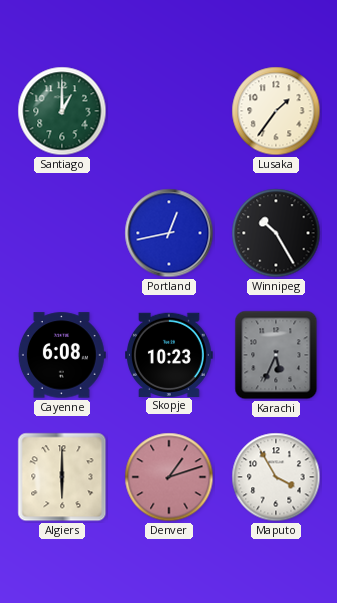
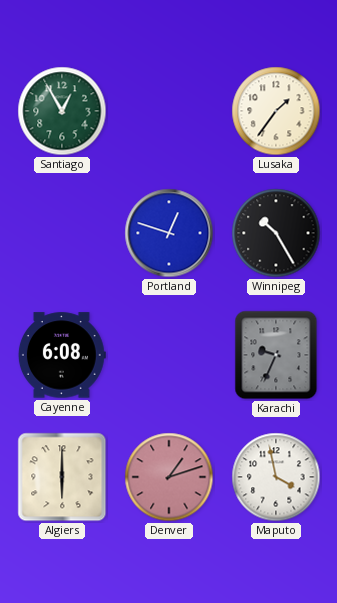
Santiago: 1:00 -> 12:55
Portland: 12:43 -> 12:48
Skopje: 10:23 -> none
Karachi: 5:34 -> 9:34
Maputo: 3:55 -> 3:58
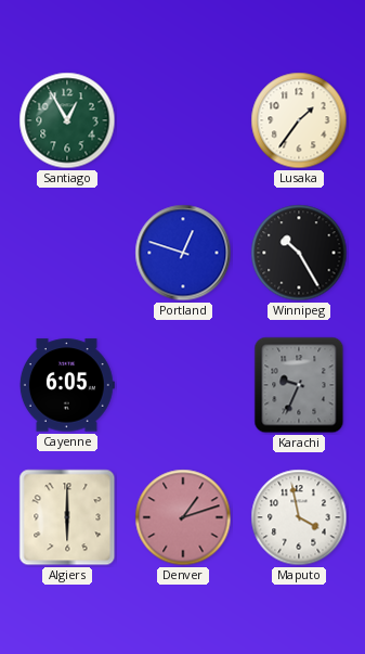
Cayenne: 6:08 -> 6:05
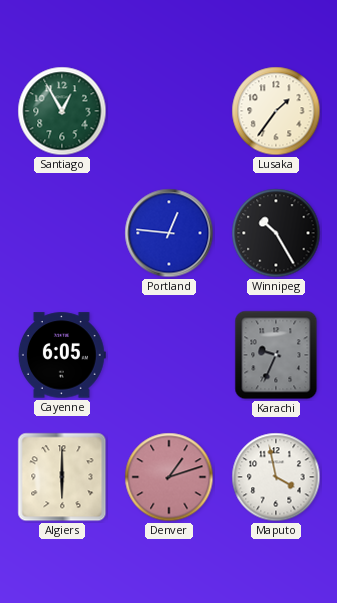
Portland: 12:48 -> 12:46
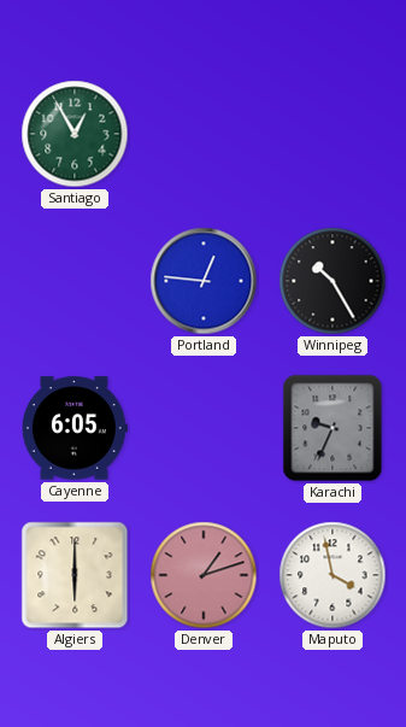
Lusaka: 1:36 -> none
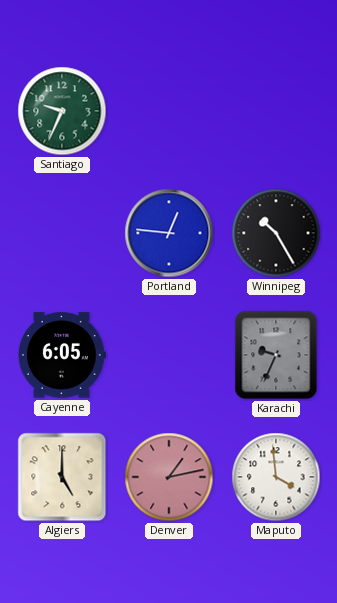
Santiago: 12:55 -> 9:34
Algiers: 6:00 -> 5:00
Denver: 1:12 -> 1:13
Maputo: 3:58 -> 3:59
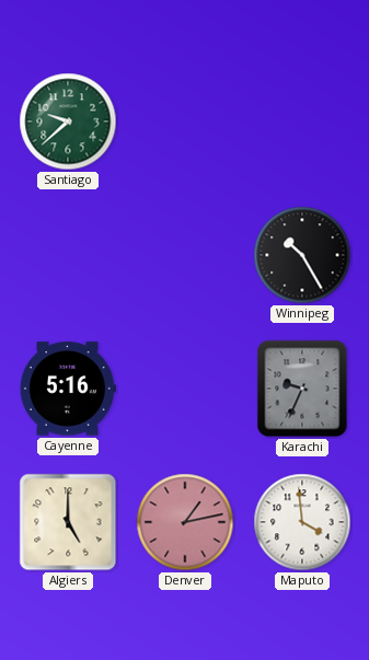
Santiago: 9:34 -> 9:38
Portland: 12:46 -> none
Cayenne: 6:05 -> 5:16
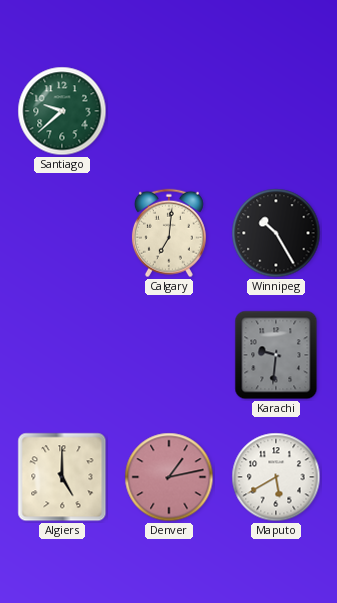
Calgary: none -> 7:01
Cayenne: 5:16 -> none
Karachi: 9:34 -> 9:31
Maputo: 3:59 -> 5:40
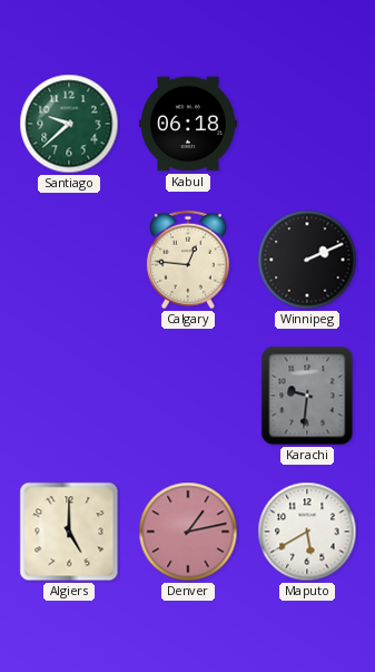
Kabul: none -> 06:18
Calgary: 7:01 -> 12:46
Winnipeg: 10:25 -> 2:11
